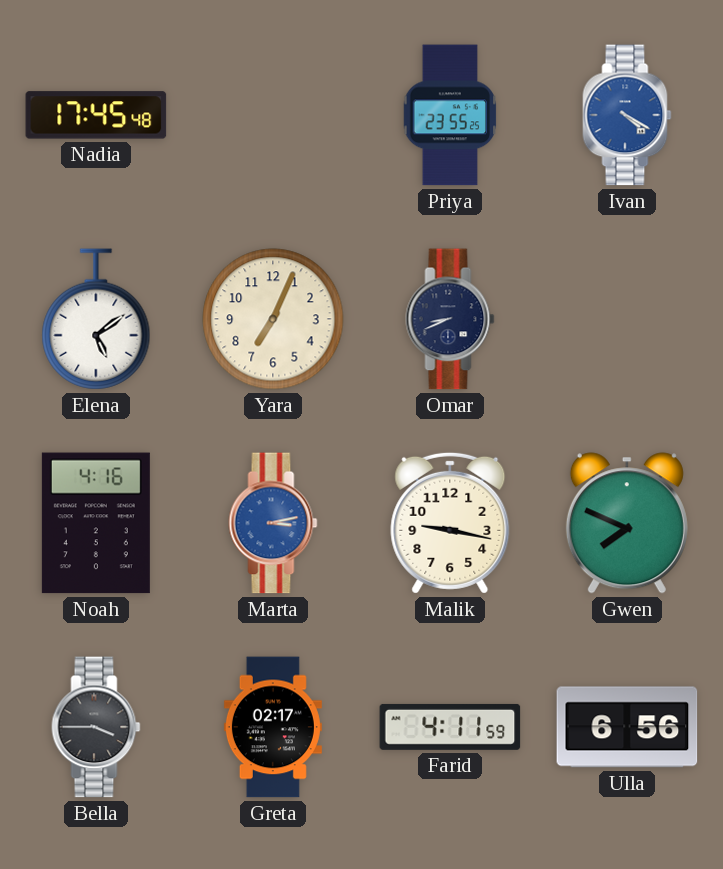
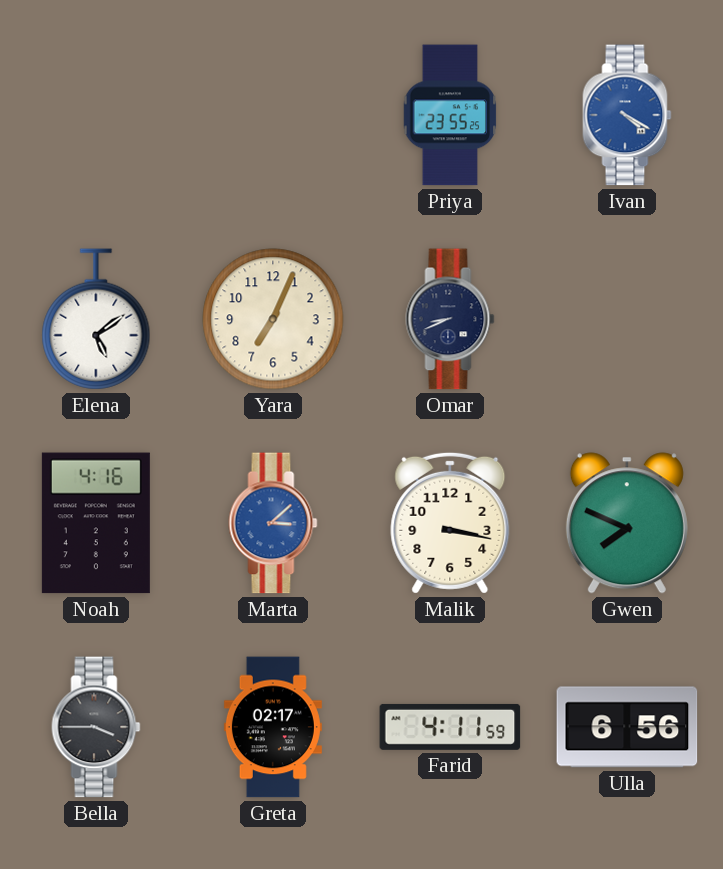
Nadia: 17:45 -> none
Marta: 3:13 -> 3:08
Malik: 9:17 -> 3:17
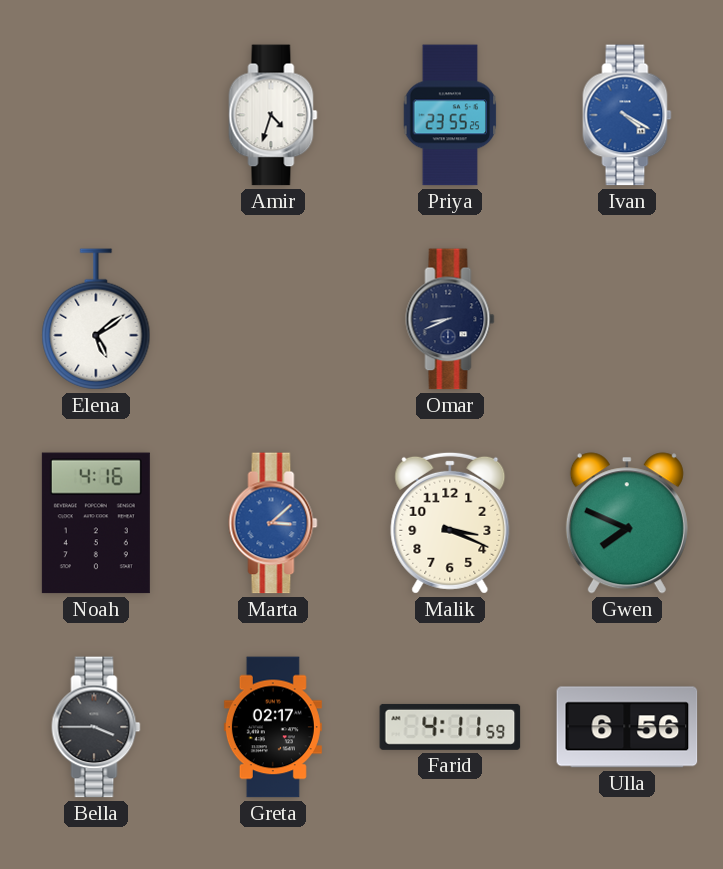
Amir: none -> 4:33
Yara: 7:04 -> none
Malik: 3:17 -> 3:19
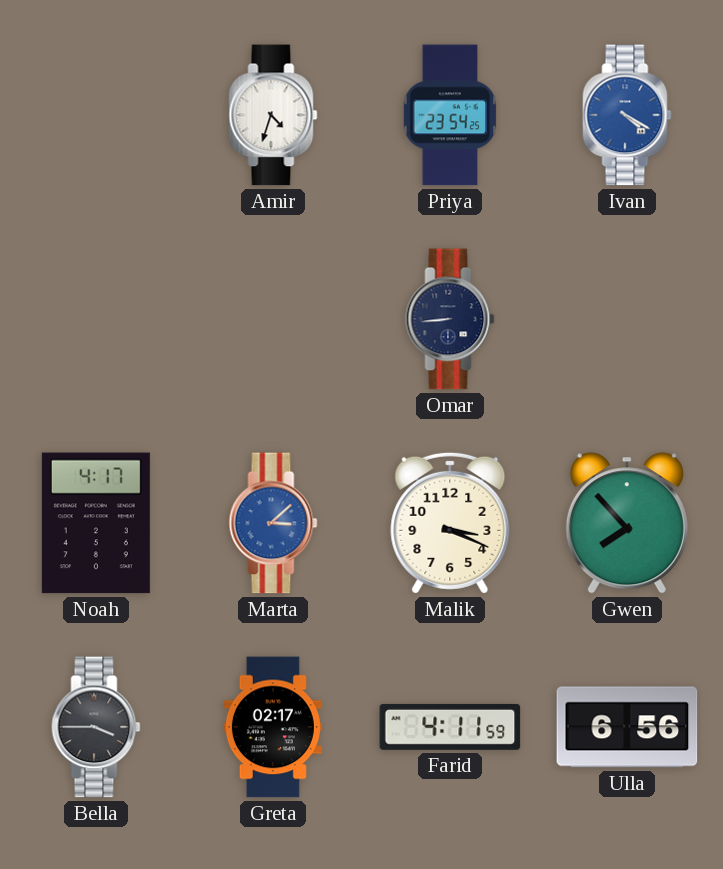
Priya: 23:55 -> 23:54
Elena: 5:09 -> none
Omar: 8:41 -> 8:44
Noah: 4:16 -> 4:17
Gwen: 7:49 -> 7:53
